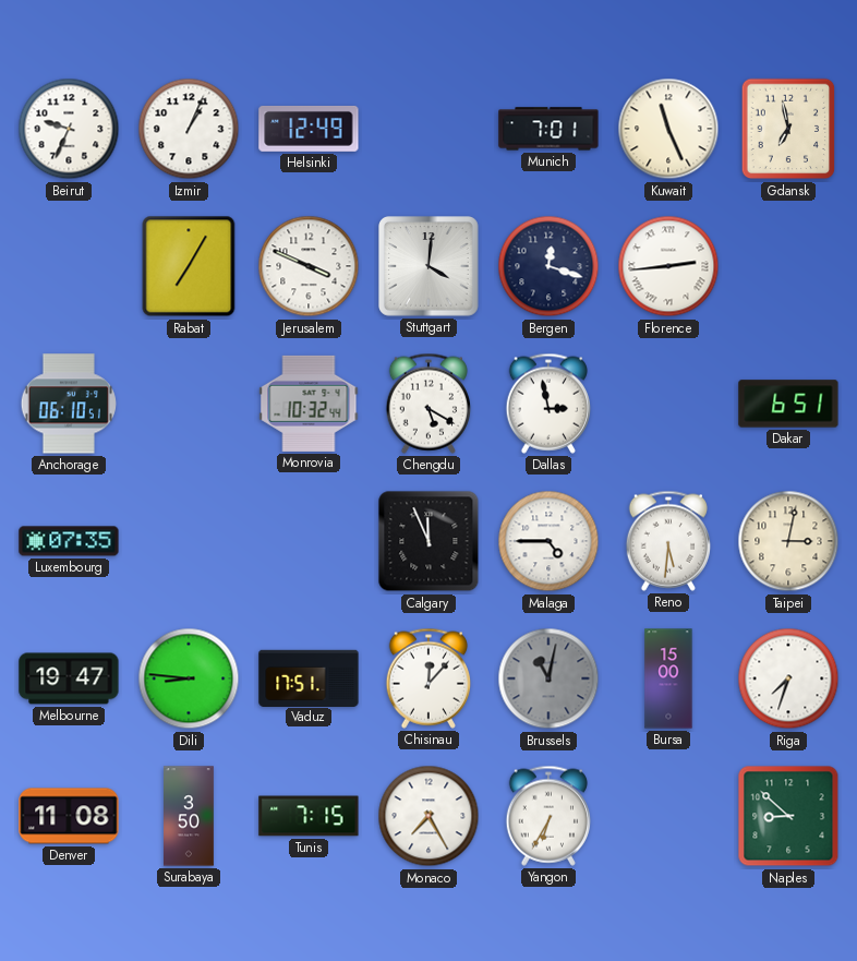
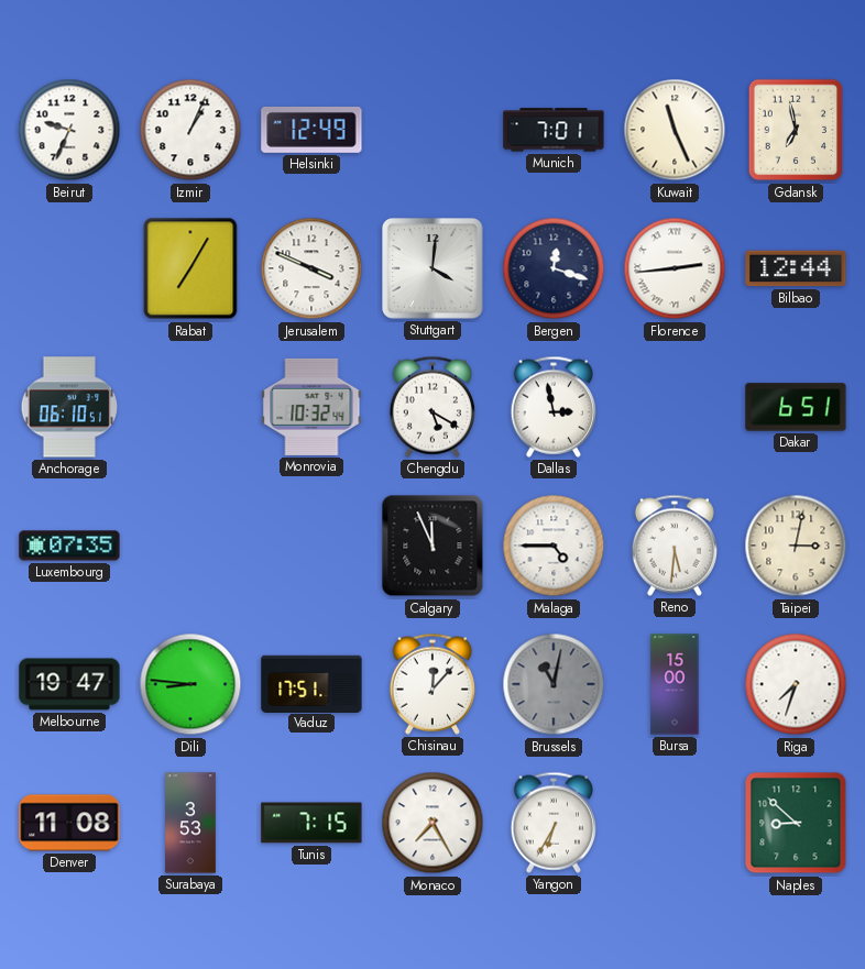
Bilbao: none -> 12:44
Surabaya: 3:50 -> 3:53
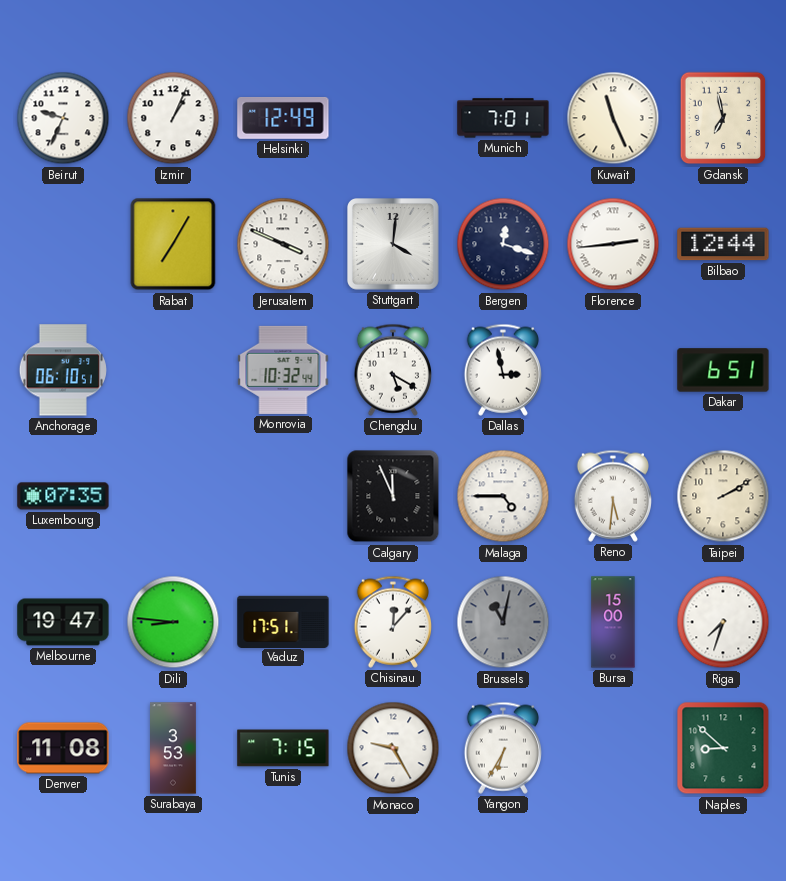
Taipei: 3:02 -> 2:10
Monaco: 7:25 -> 9:25
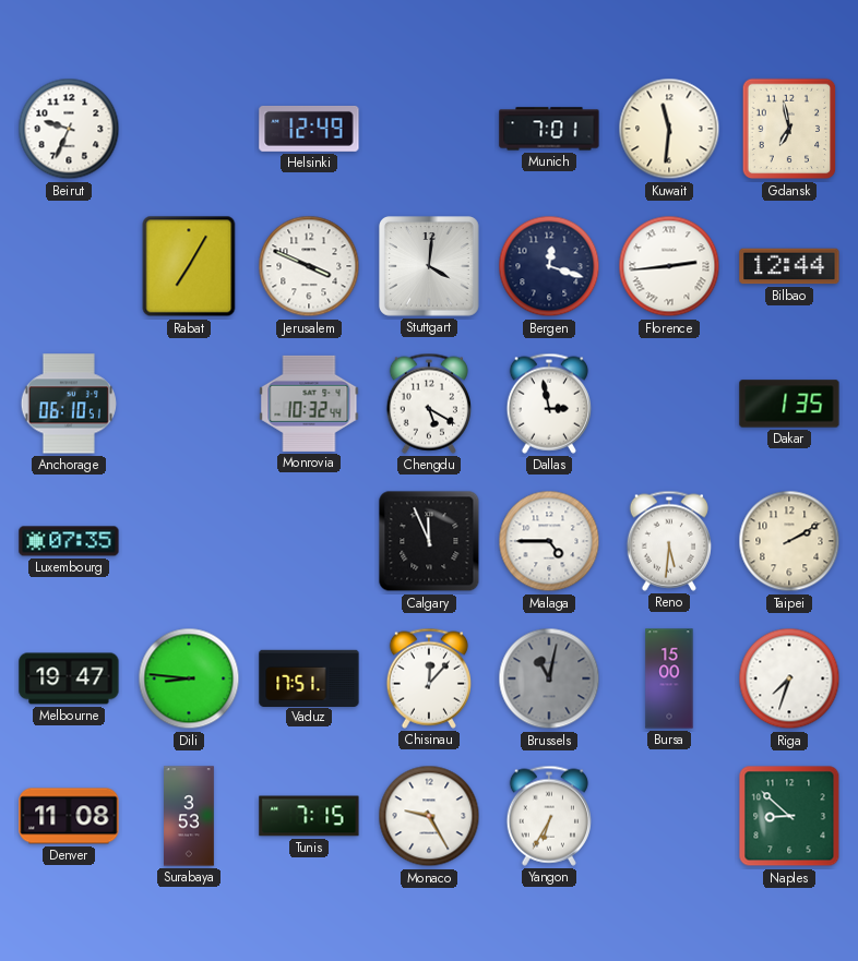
Izmir: 1:04 -> none
Kuwait: 11:26 -> 11:31
Dakar: 6:51 -> 1:35
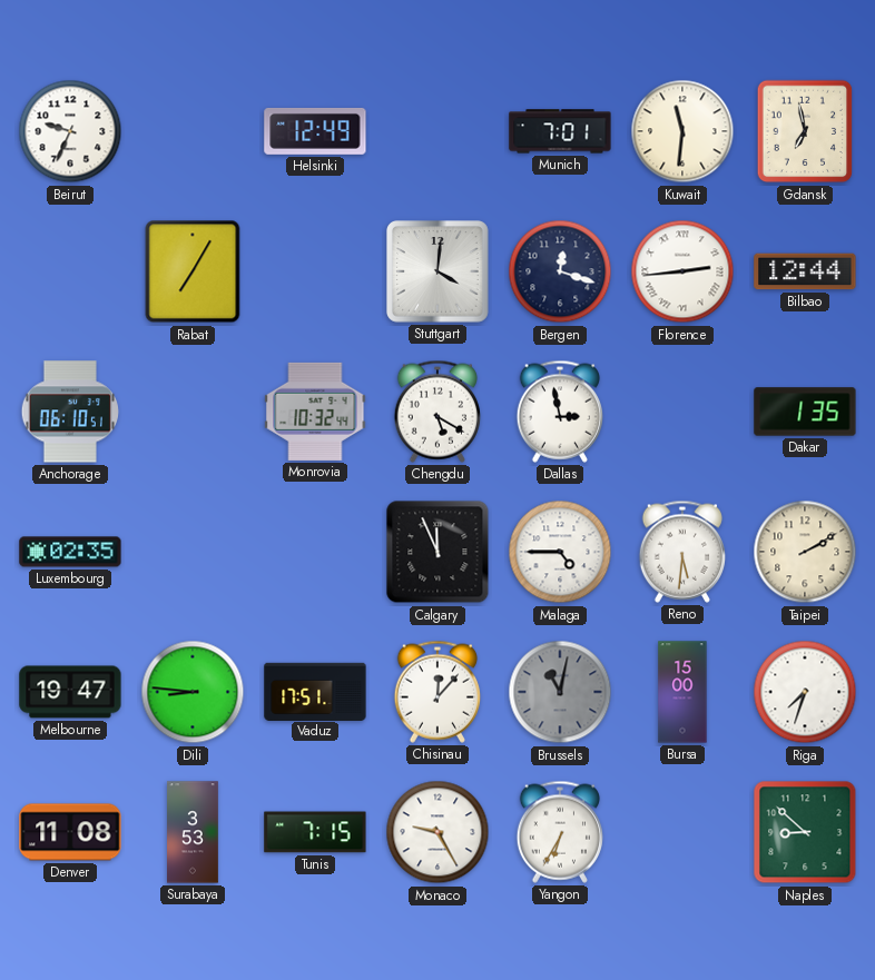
Jerusalem: 3:49 -> none
Luxembourg: 07:35 -> 02:35
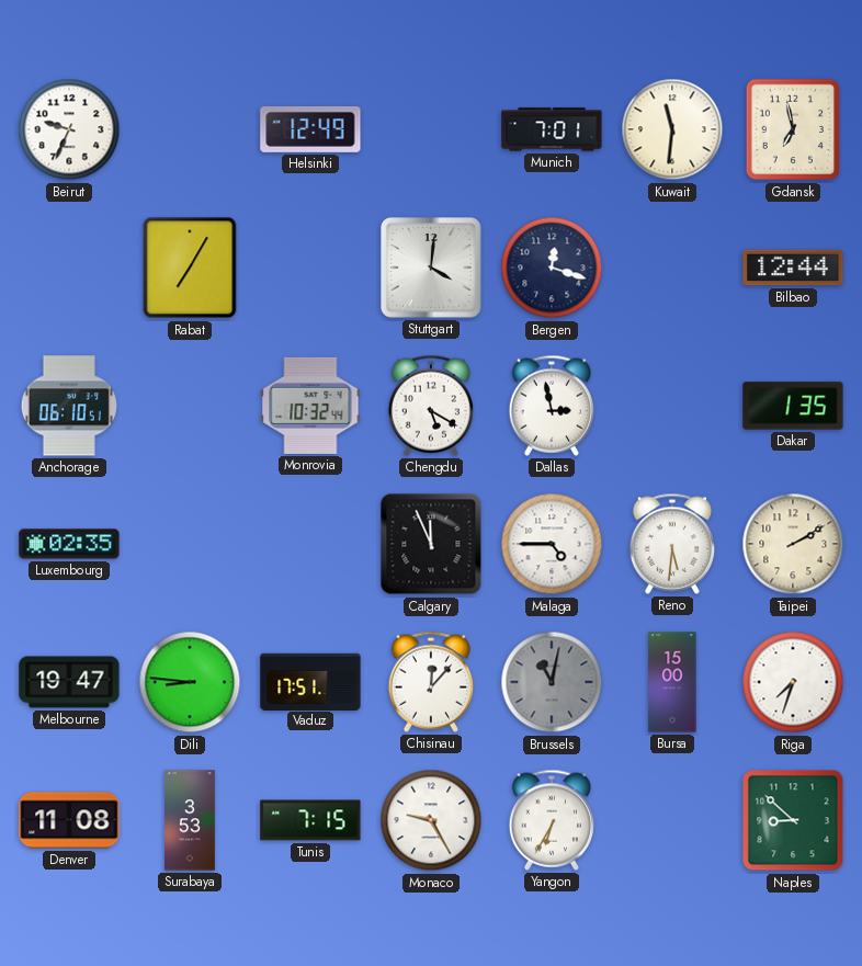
Florence: 2:44 -> none
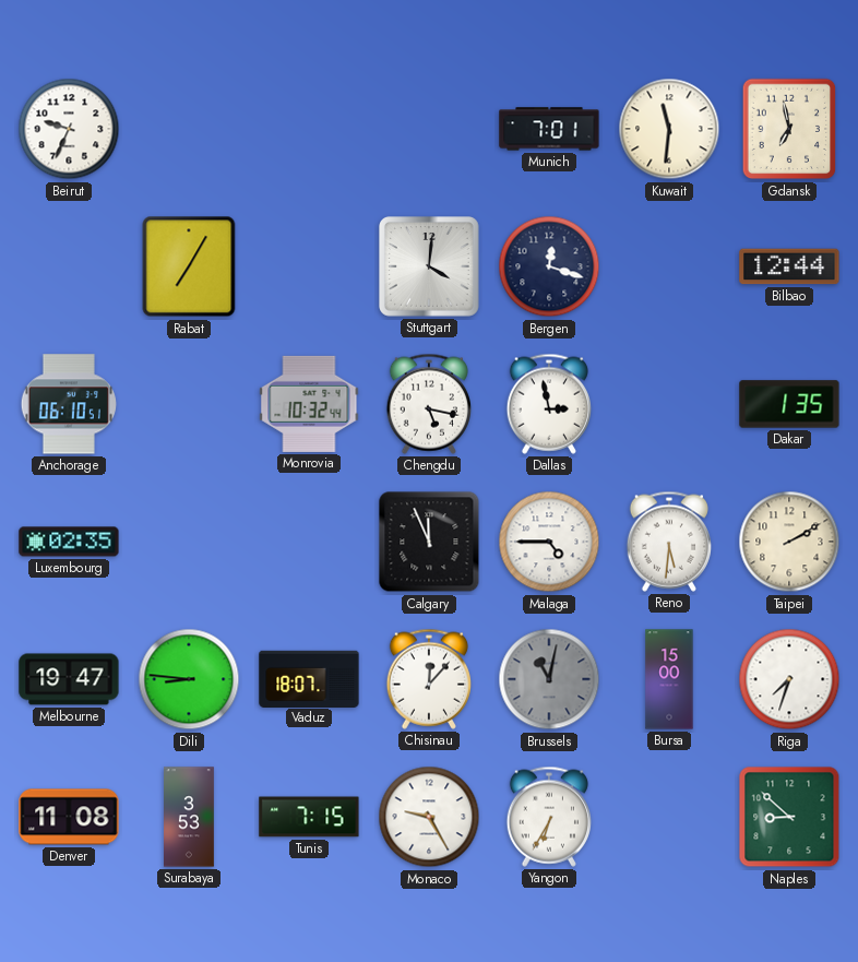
Helsinki: 12:49 -> none
Chengdu: 5:20 -> 5:17
Vaduz: 17:51 -> 18:07
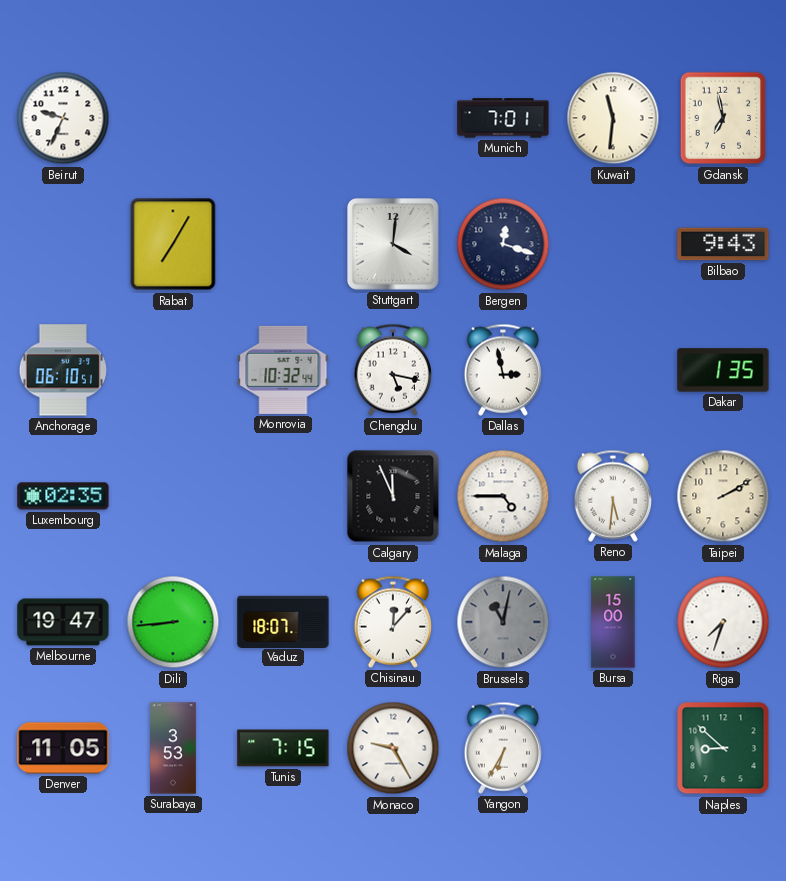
Bilbao: 12:44 -> 9:43
Dili: 8:46 -> 8:44
Denver: 11:08 -> 11:05
